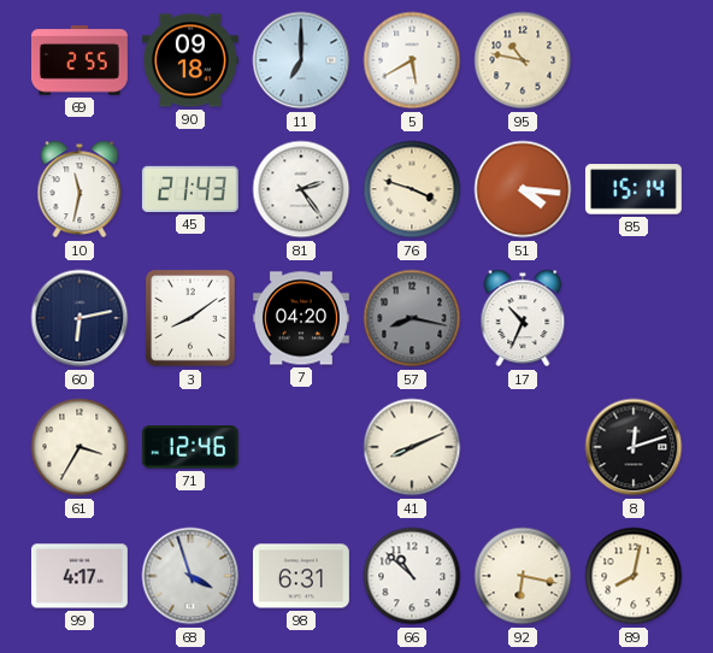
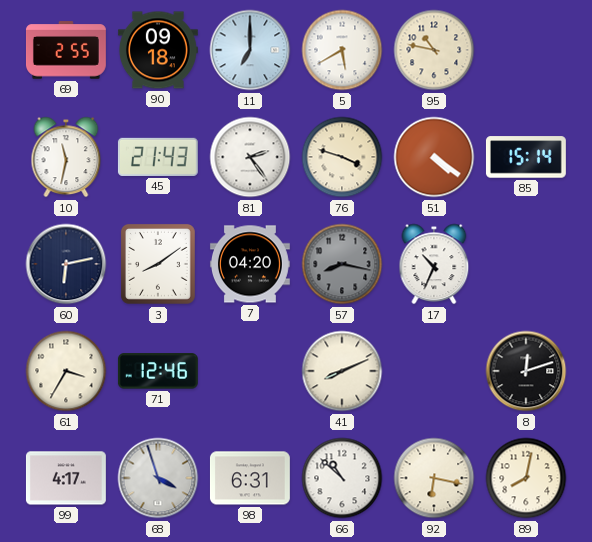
51: 4:16 -> 4:21
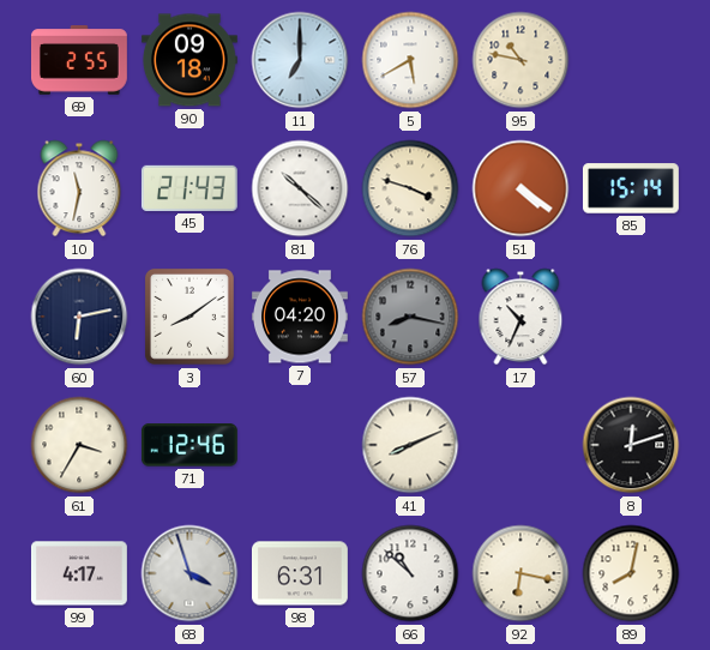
81: 2:24 -> 10:22
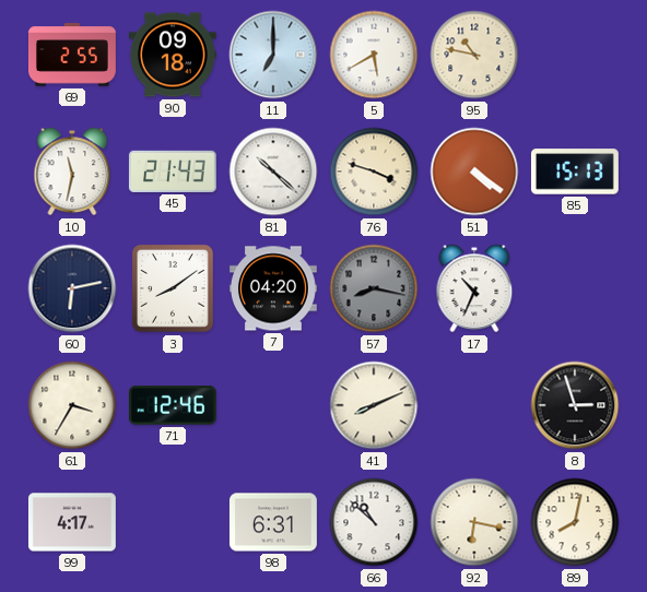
85: 15:14 -> 15:13
8: 12:12 -> 2:57
68: 3:57 -> none
